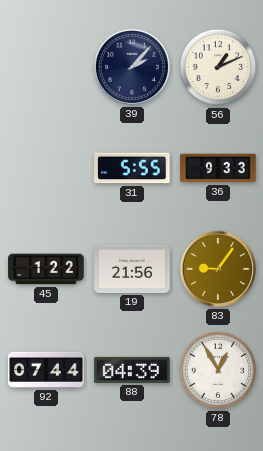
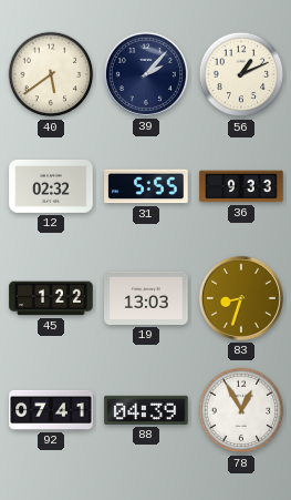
40: none -> 5:39
12: none -> 02:32
19: 21:56 -> 13:03
83: 9:06 -> 8:33
92: 07:44 -> 07:41
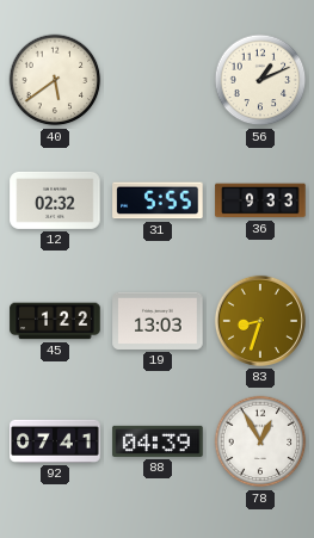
39: 2:07 -> none
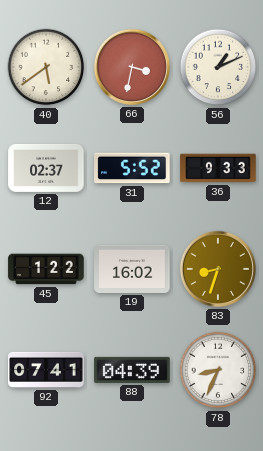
66: none -> 3:32
12: 02:32 -> 02:37
31: 5:55 -> 5:52
19: 13:03 -> 16:02
78: 12:55 -> 8:34
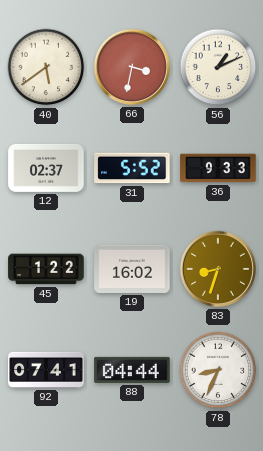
88: 04:39 -> 04:44
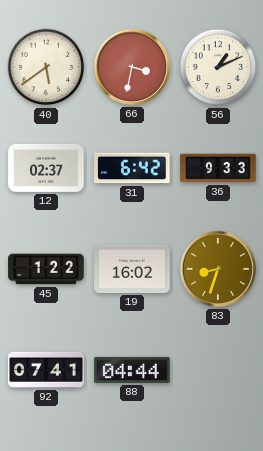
31: 5:52 -> 6:42
78: 8:34 -> none
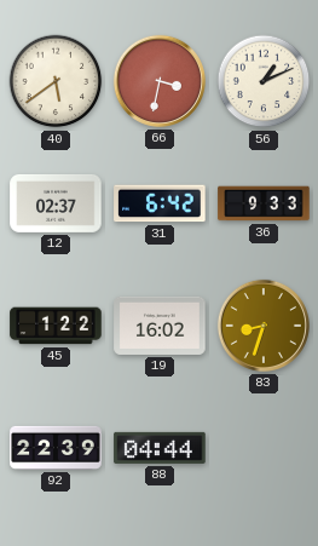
92: 07:41 -> 22:39
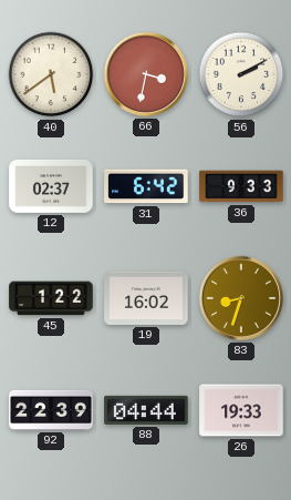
56: 1:11 -> 2:10
26: none -> 19:33
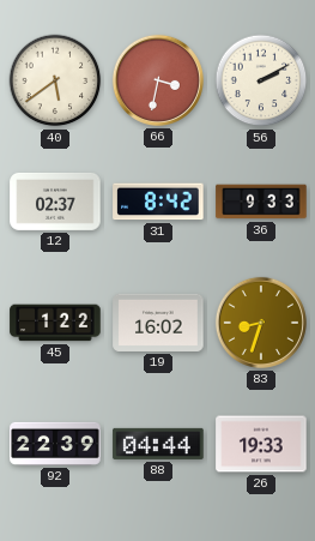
31: 6:42 -> 8:42
